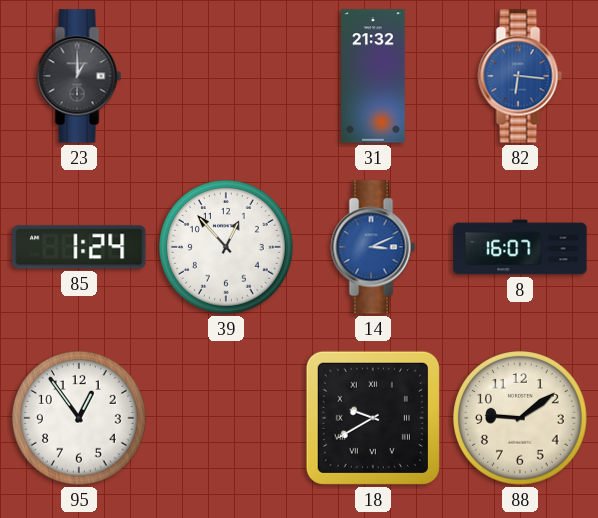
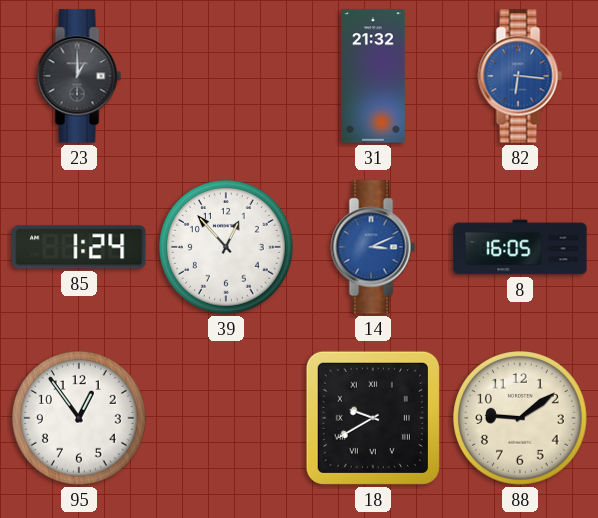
8: 16:07 -> 16:05
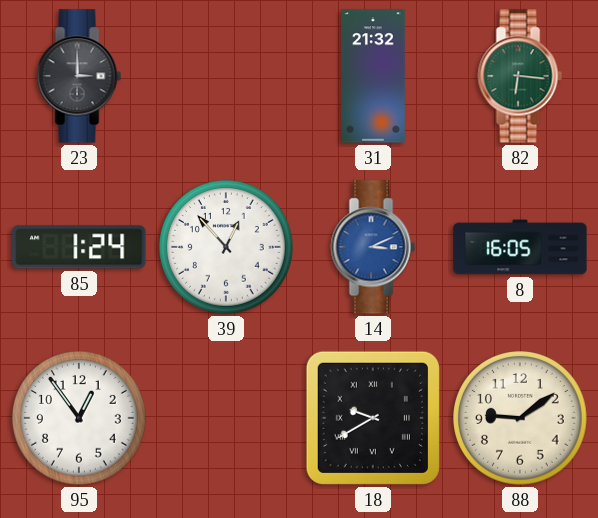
23: 1:00 -> 3:00
82 dial: blue -> green
